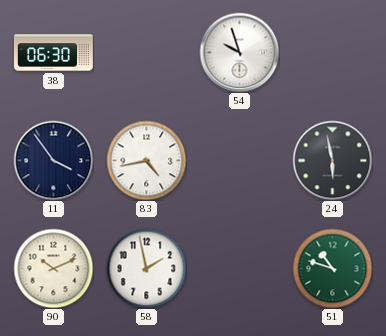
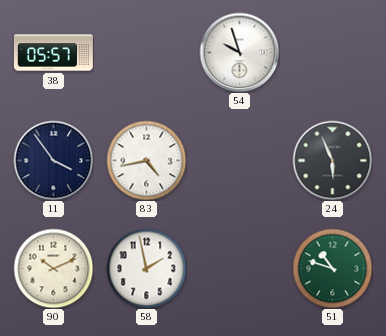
38: 06:30 -> 05:57
24: 5:58 -> 5:56
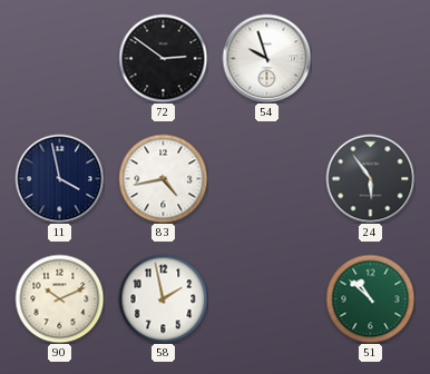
38: 05:57 -> none
72: none -> 2:51
11: 3:54 -> 3:58
24: 5:56 -> 5:54
51: 10:48 -> 10:52
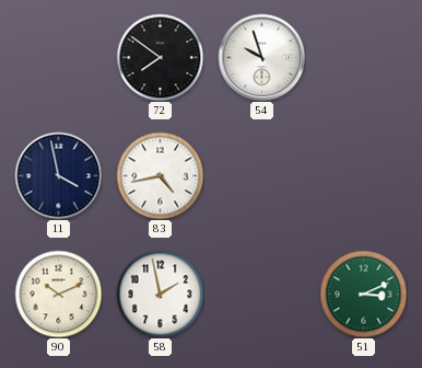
72: 2:51 -> 7:51
24: 5:54 -> none
51: 10:52 -> 3:11
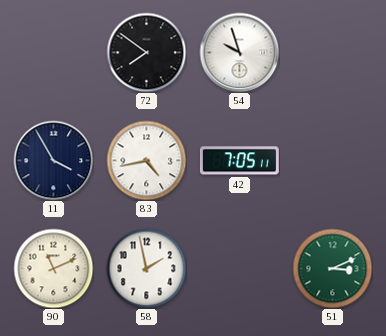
11: 3:58 -> 3:55
42: none -> 7:05
90: 10:11 -> 11:11
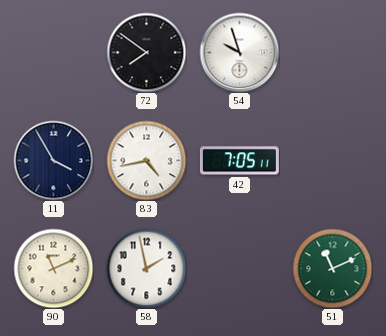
51: 3:11 -> 11:11
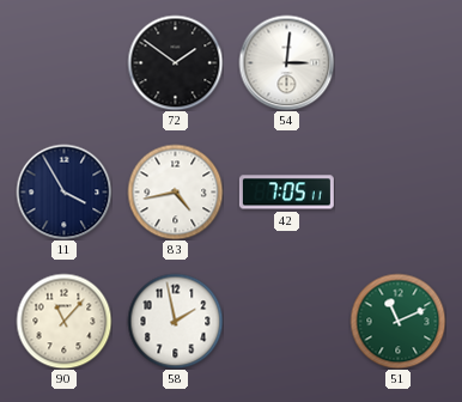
72: 7:51 -> 1:51
54: 9:57 -> 3:01
90: 11:11 -> 11:07
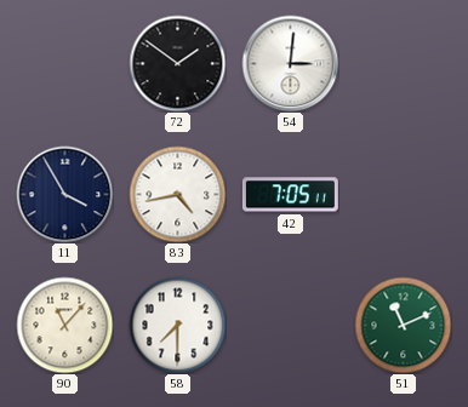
58: 1:58 -> 7:30
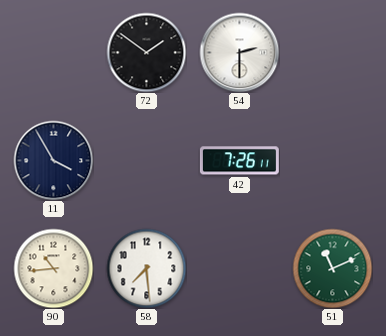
54: 3:01 -> 2:30
83: 4:43 -> none
42: 7:05 -> 7:26
90: 11:07 -> 10:44
58: 7:30 -> 7:29
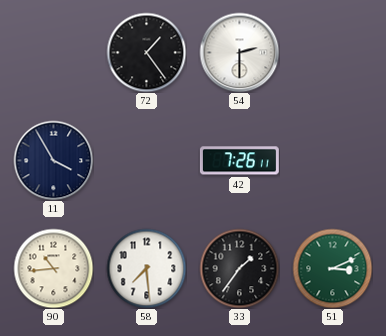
72: 1:51 -> 1:24
33: none -> 1:36
51: 11:11 -> 3:11
